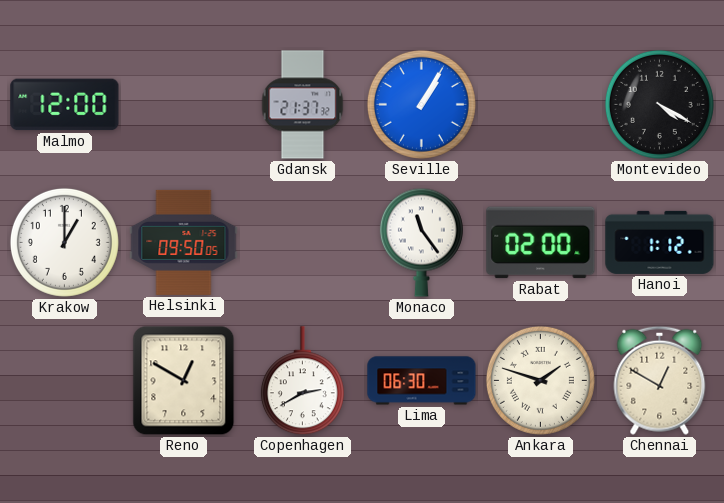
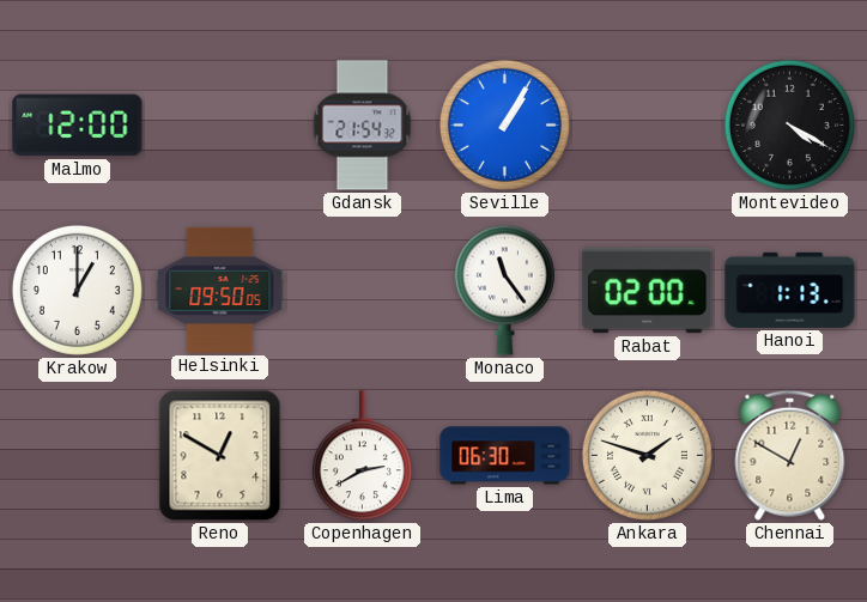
Gdansk: 21:37 -> 21:54
Hanoi: 1:12 -> 1:13
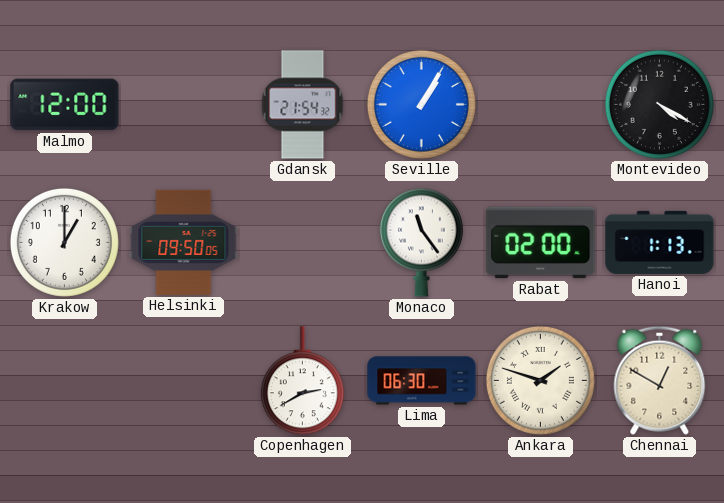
Reno: 12:50 -> none
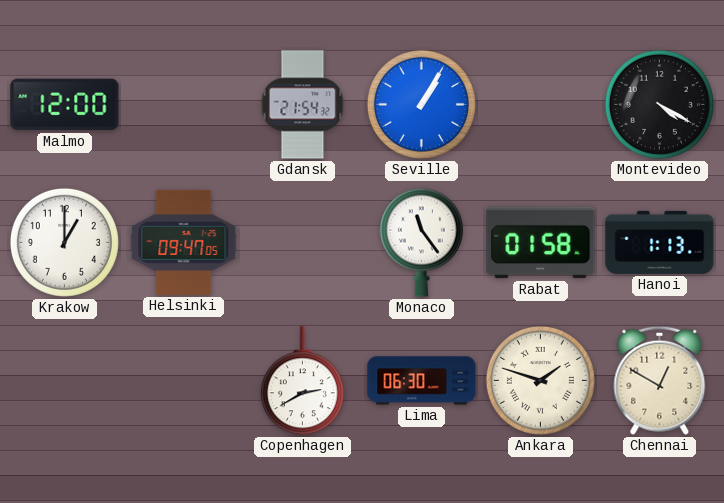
Helsinki: 09:50 -> 09:47
Rabat: 02:00 -> 01:58
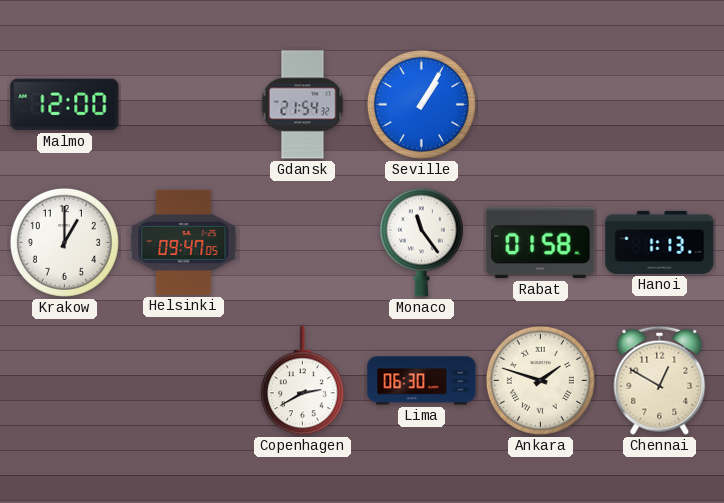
Montevideo: 4:20 -> none
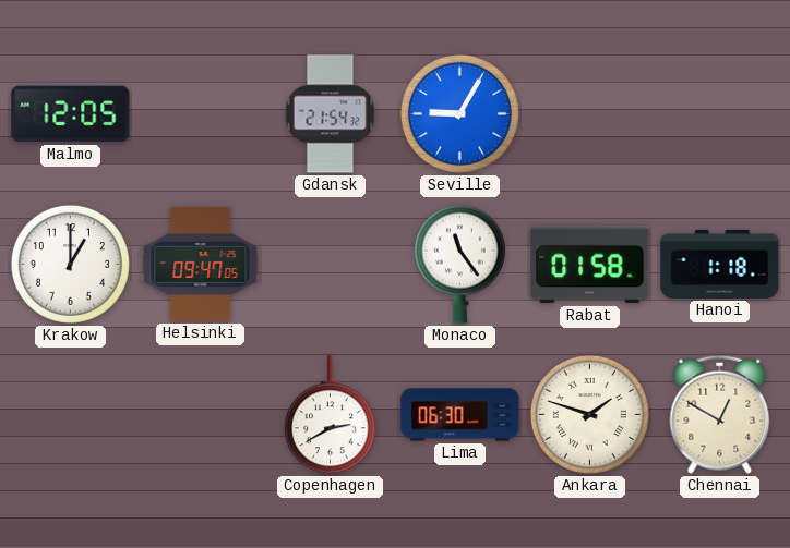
Malmo: 12:00 -> 12:05
Seville: 1:05 -> 9:05
Hanoi: 1:13 -> 1:18
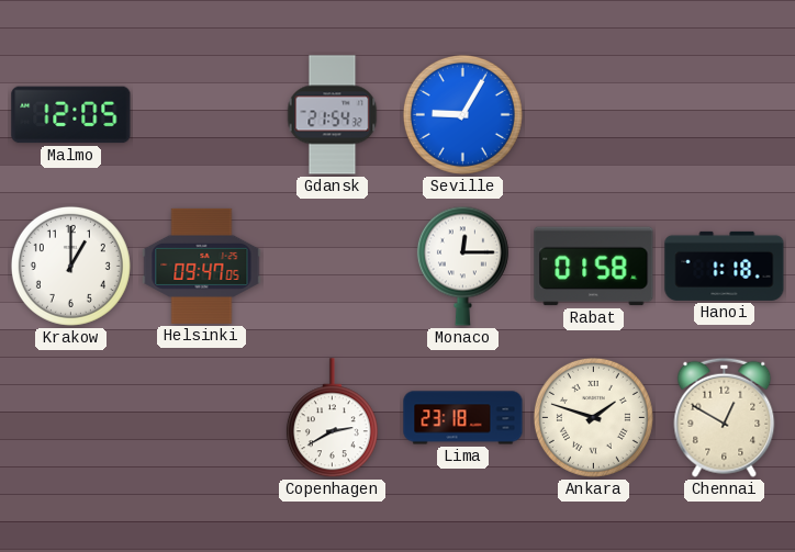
Monaco: 11:24 -> 12:15
Lima: 06:30 -> 23:18
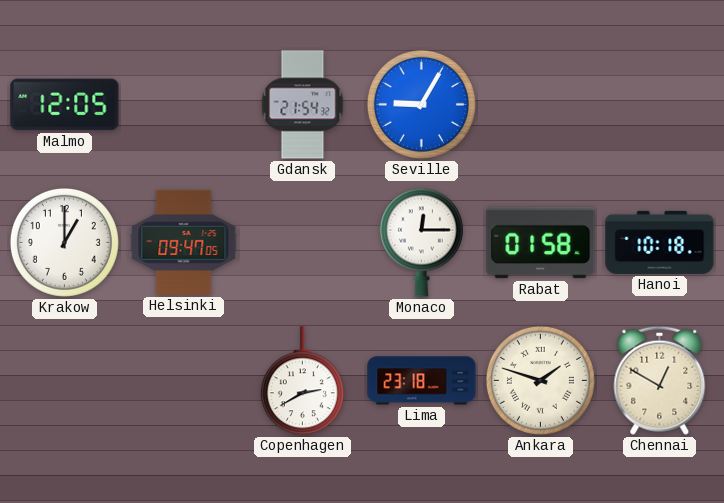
Hanoi: 1:18 -> 10:18
